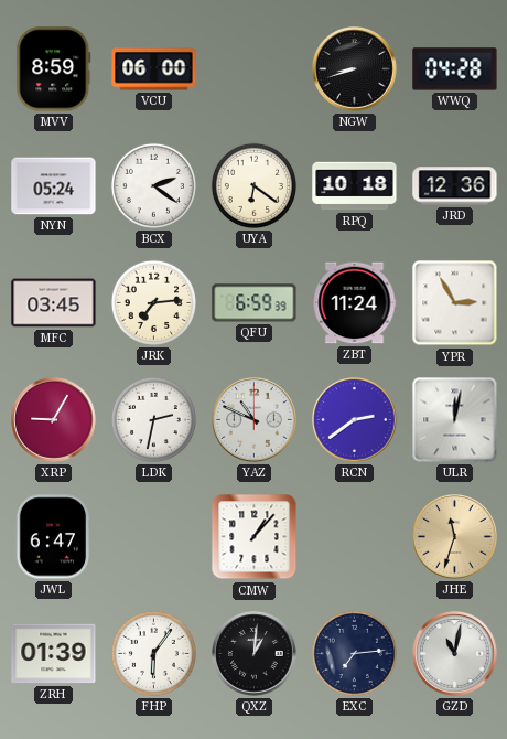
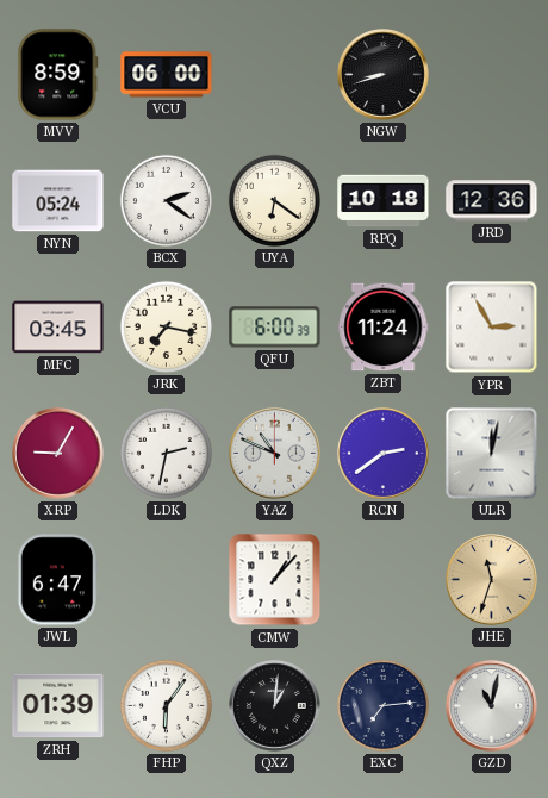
WWQ: 04:28 -> none
JRK: 7:14 -> 7:17
QFU: 6:59 -> 6:00
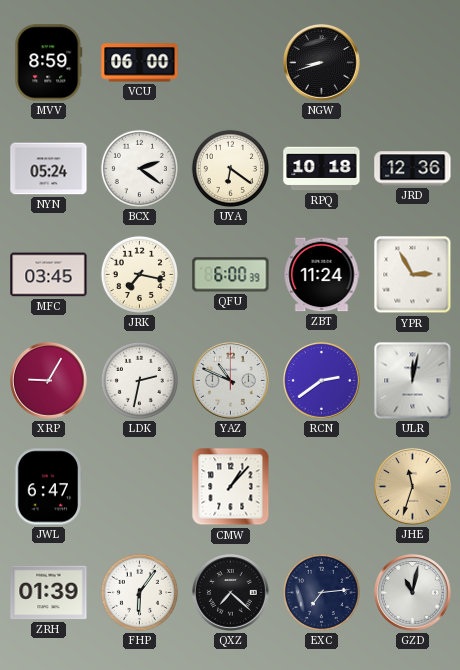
QXZ: 1:01 -> 7:22
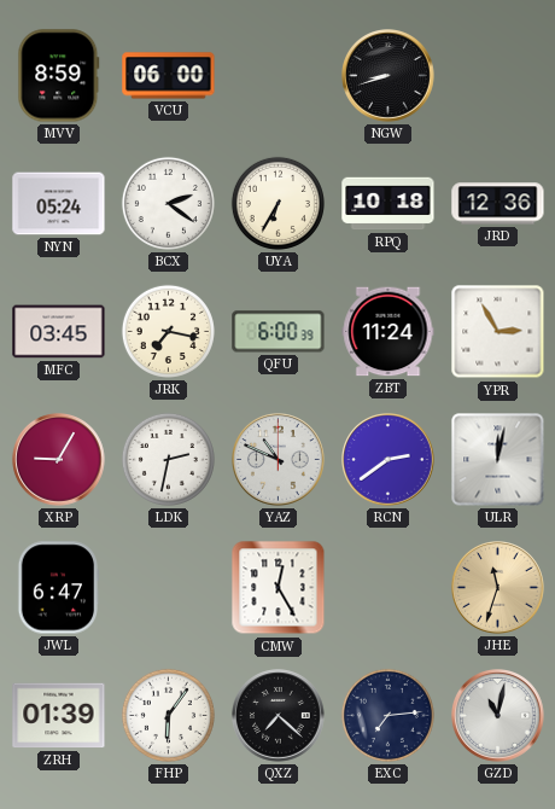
UYA: 6:21 -> 6:35
CMW: 1:07 -> 12:25
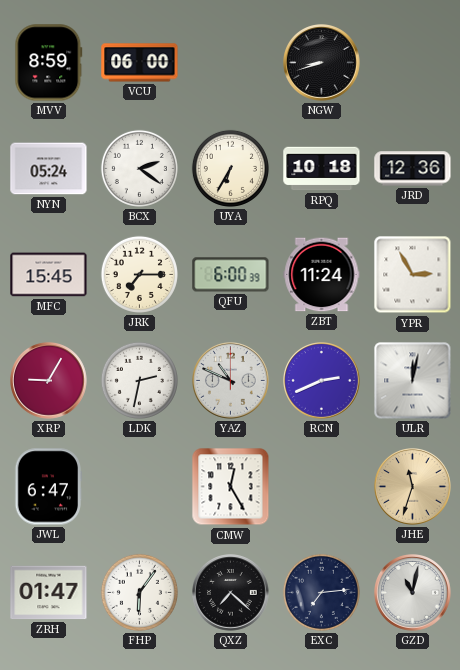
MFC: 03:45 -> 15:45
JRK: 7:17 -> 7:15
RCN: 2:39 -> 2:41
ZRH: 01:39 -> 01:47
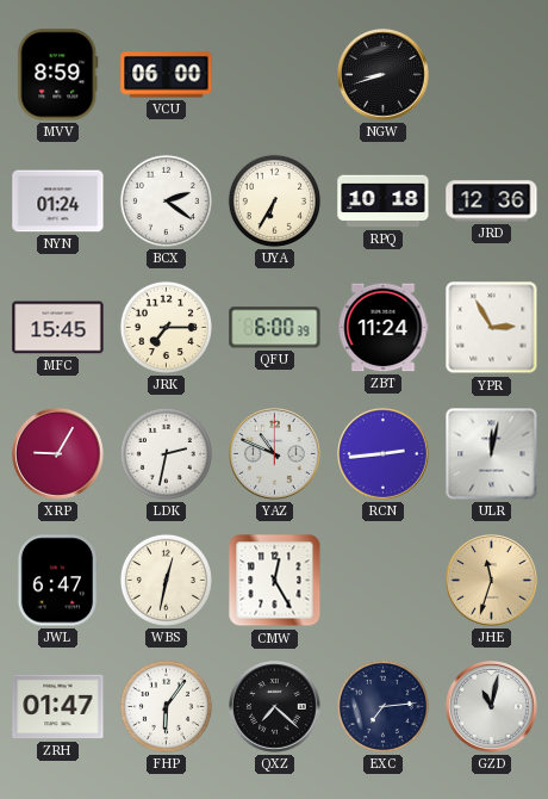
NYN: 05:24 -> 01:24
RCN: 2:41 -> 2:44
WBS: none -> 12:32
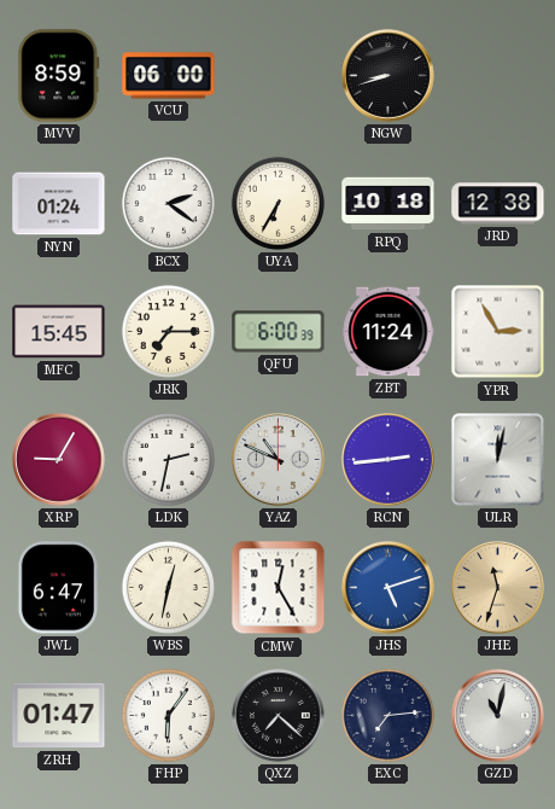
JRD: 12:36 -> 12:38
JHS: none -> 5:12
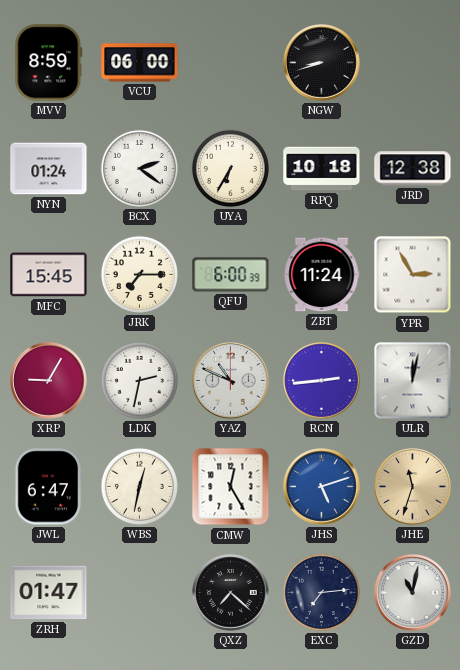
FHP: 6:06 -> none
